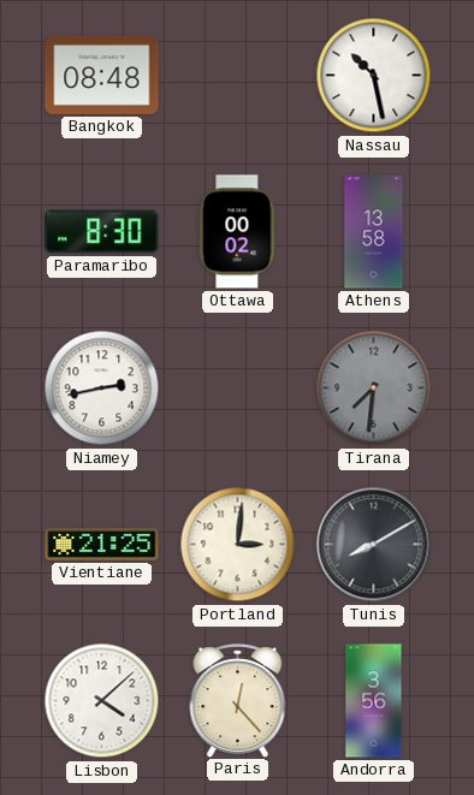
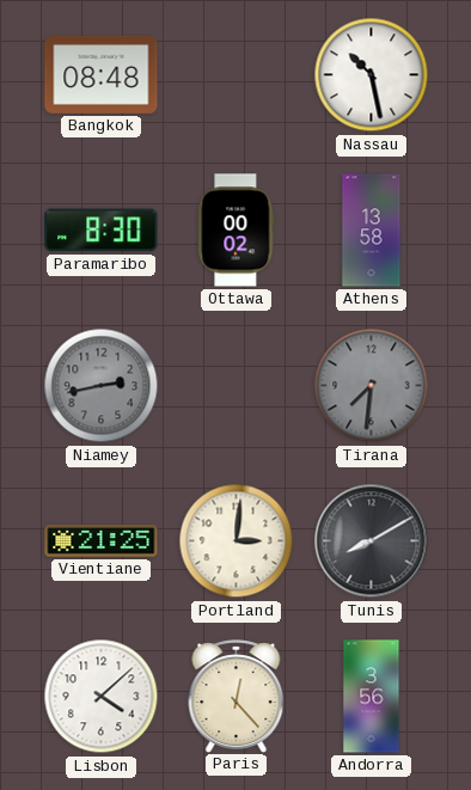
Niamey dial: white -> grey
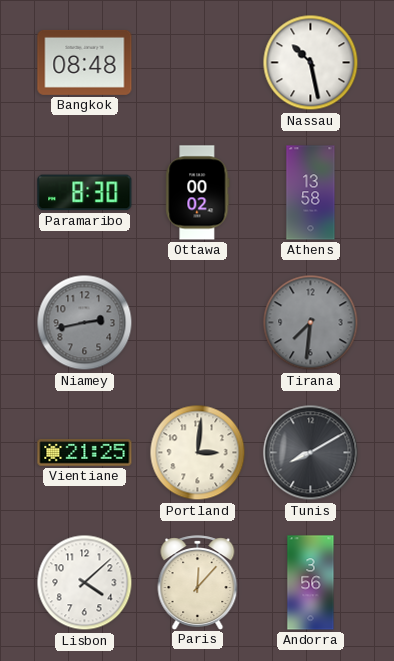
Paris: 12:23 -> 12:07
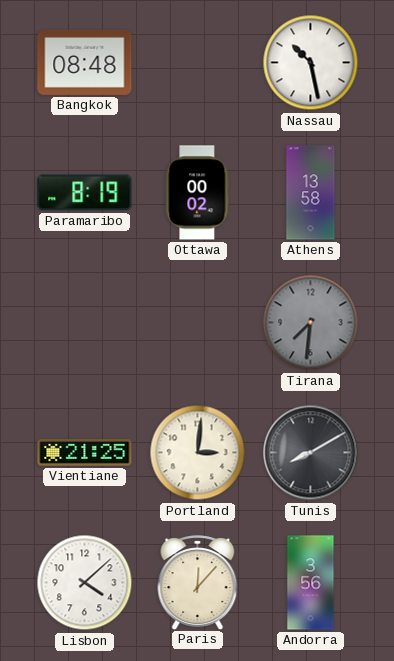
Paramaribo: 8:30 -> 8:19
Niamey: 2:43 -> none
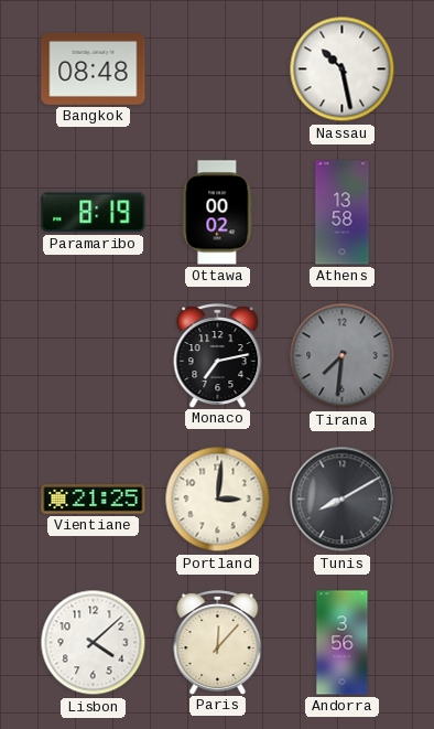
Monaco: none -> 7:13
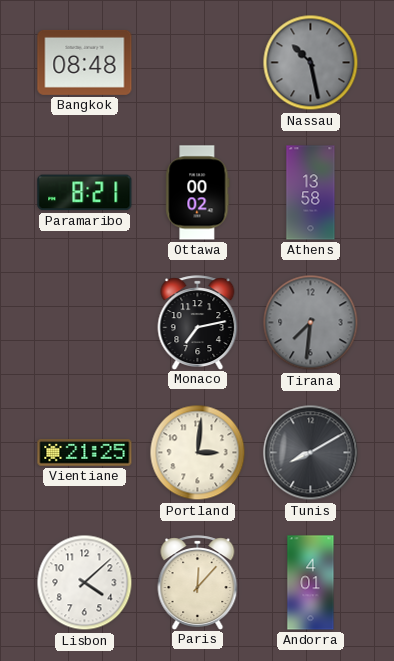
Nassau dial: white -> grey
Paramaribo: 8:19 -> 8:21
Andorra: 3:56 -> 4:01
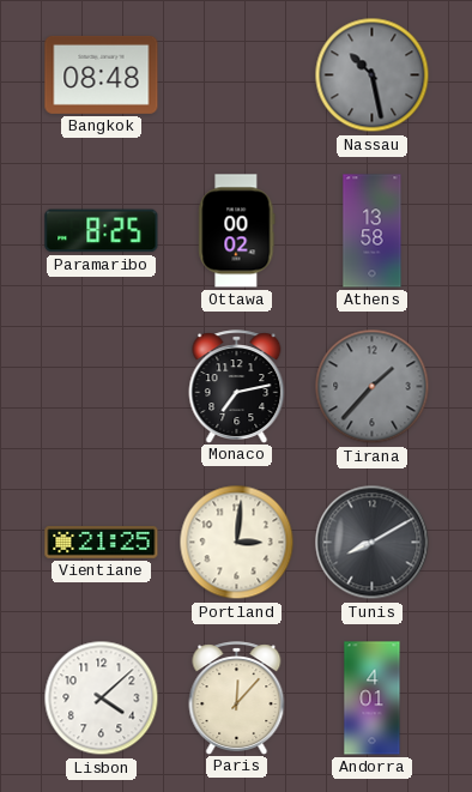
Paramaribo: 8:21 -> 8:25
Tirana: 7:31 -> 1:37
